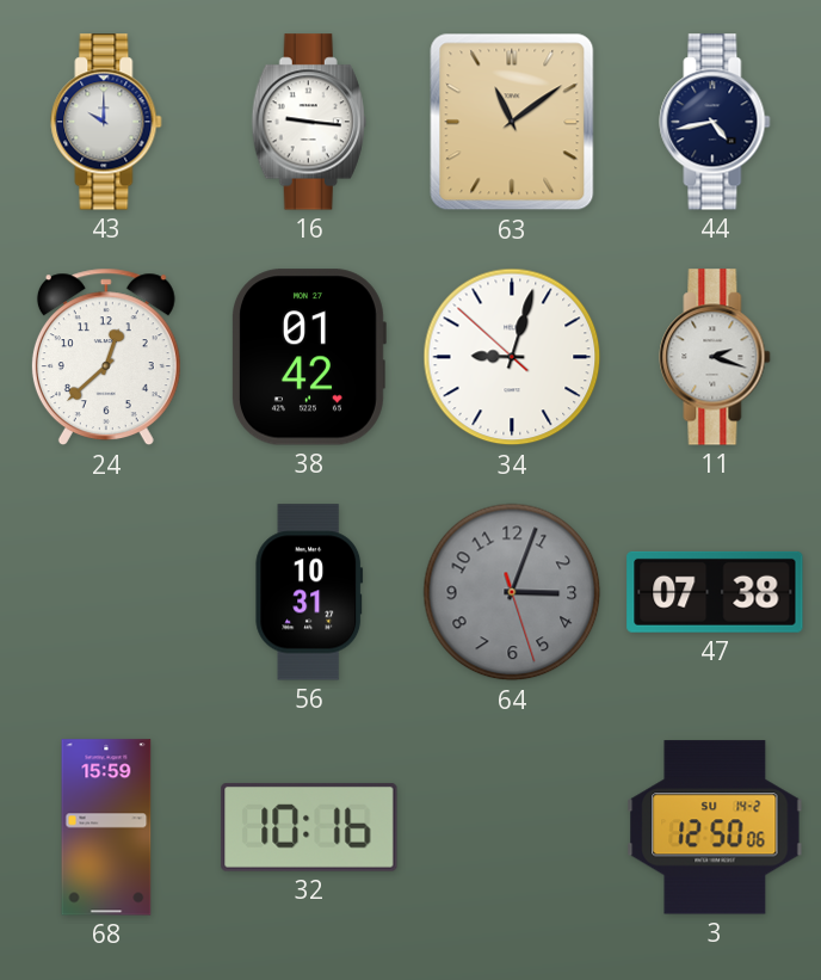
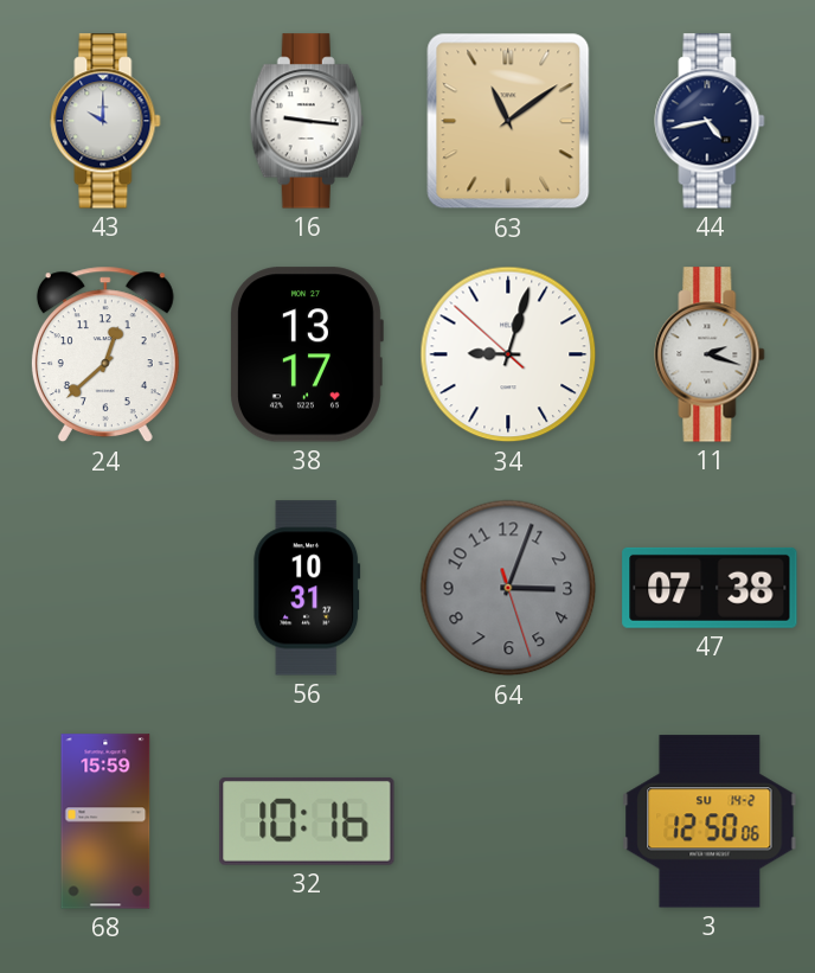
38: 01:42 -> 13:17
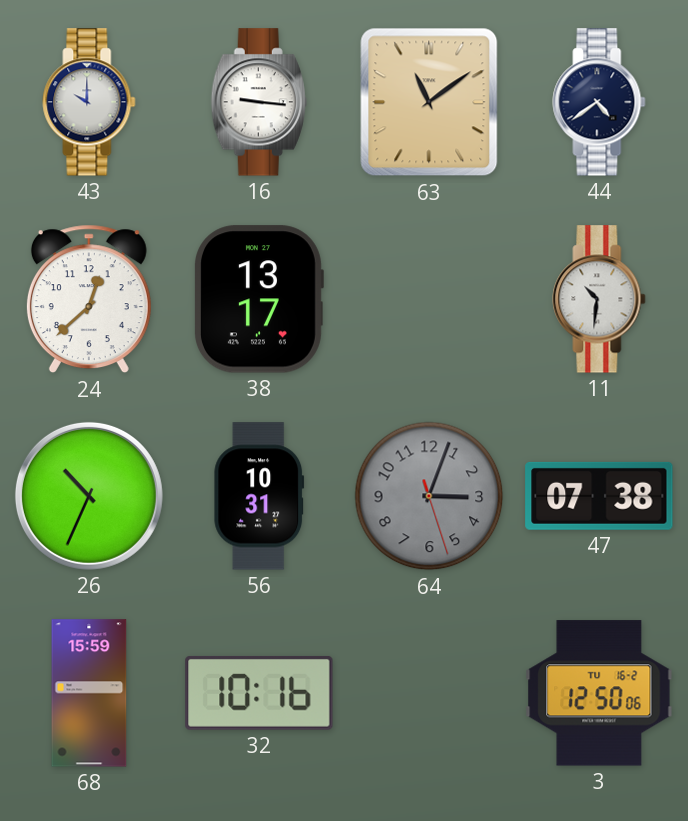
44: 4:43 -> 4:39
34: 9:02 -> none
11: 2:18 -> 10:31
26: none -> 10:34
3 date: SU 14-2 -> TU 16-2
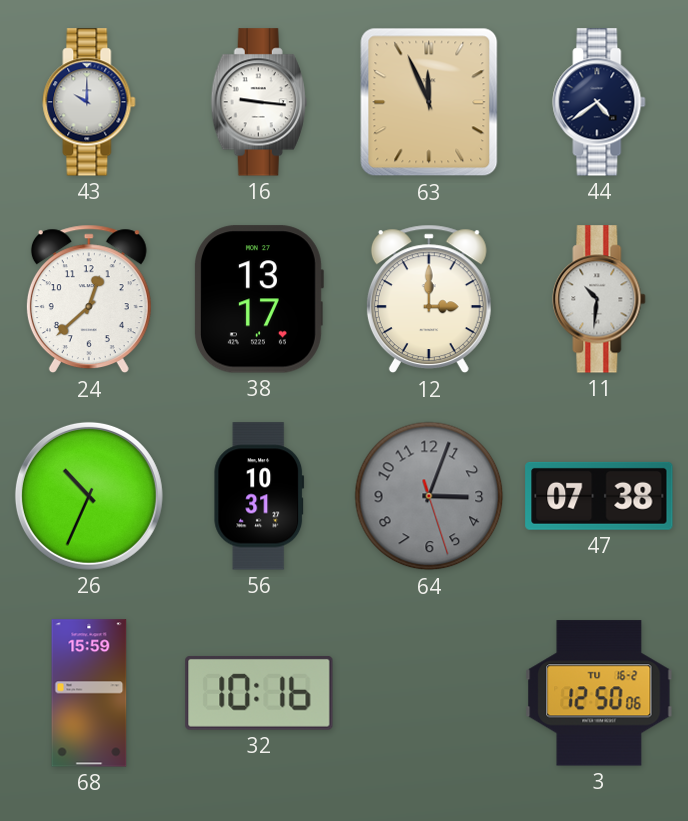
63: 11:09 -> 11:56
12: none -> 3:00
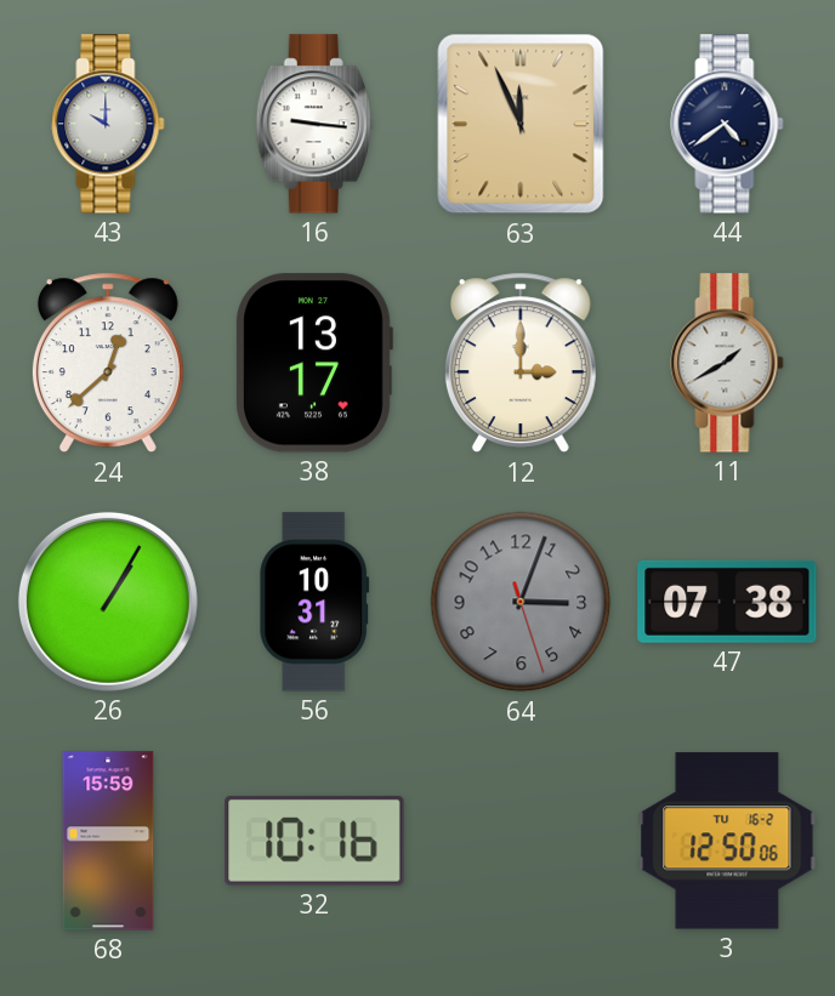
11: 10:31 -> 1:40
26: 10:34 -> 1:05
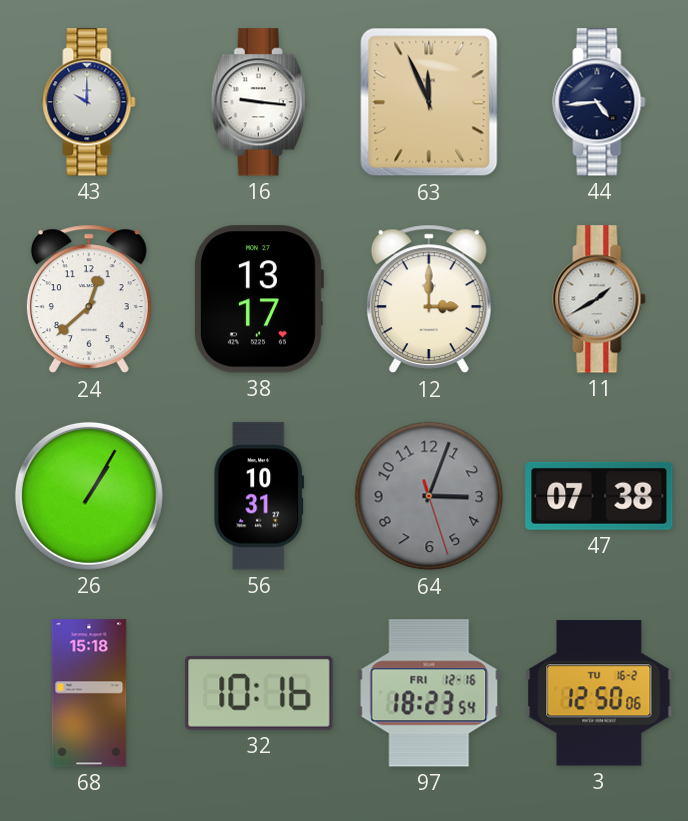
44: 4:39 -> 4:44
68: 15:59 -> 15:18
97: none -> 18:23
